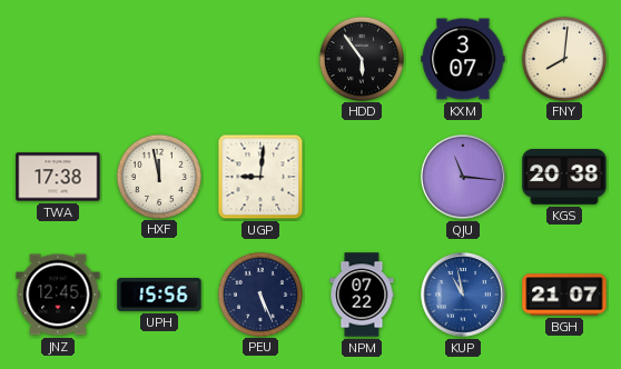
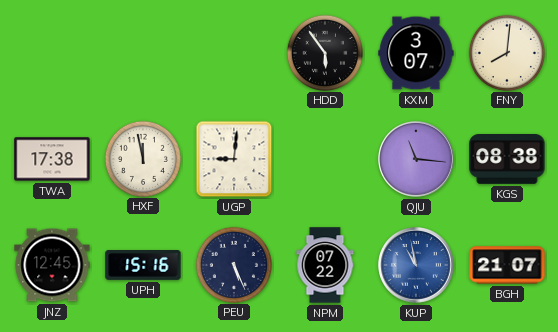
KGS: 20:38 -> 08:38
UPH: 15:56 -> 15:16
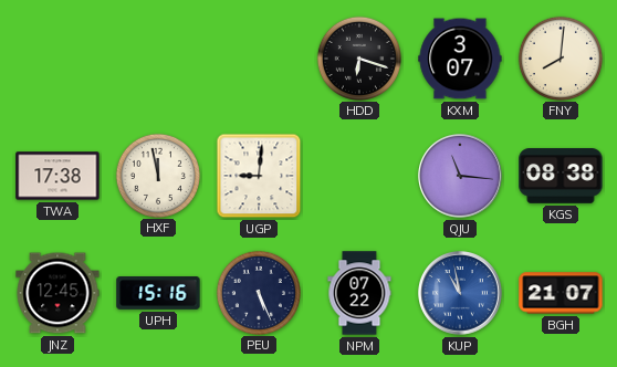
HDD: 5:54 -> 6:18
